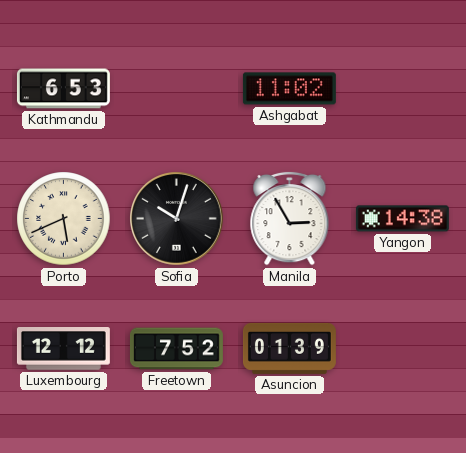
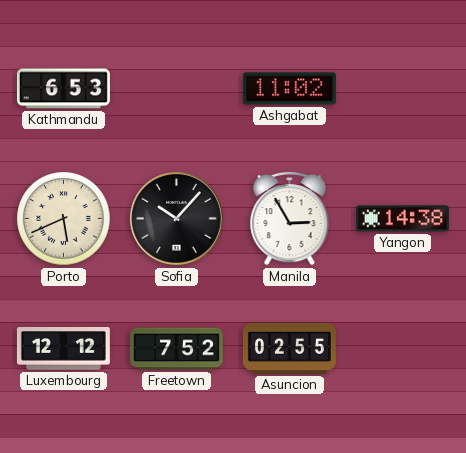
Sofia: 10:03 -> 10:07
Asuncion: 01:39 -> 02:55
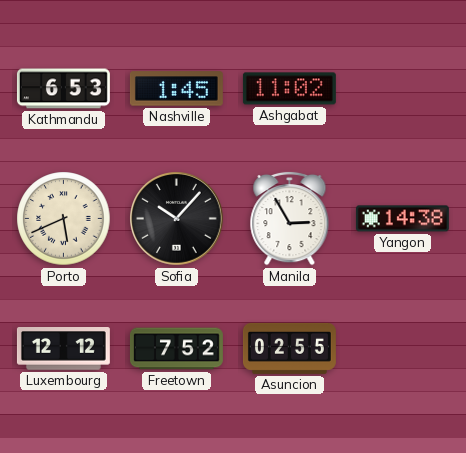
Nashville: none -> 1:45
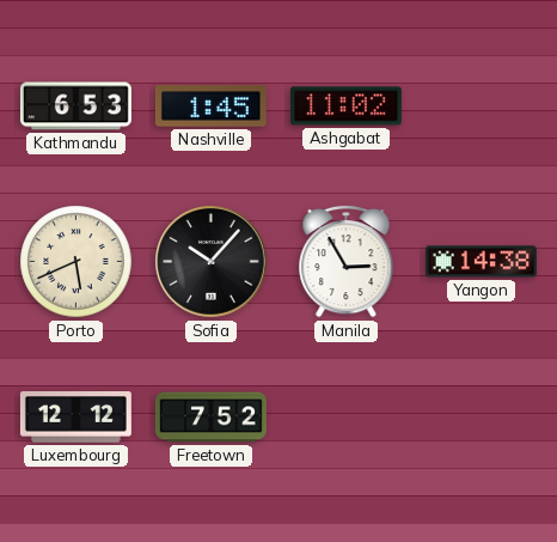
Asuncion: 02:55 -> none
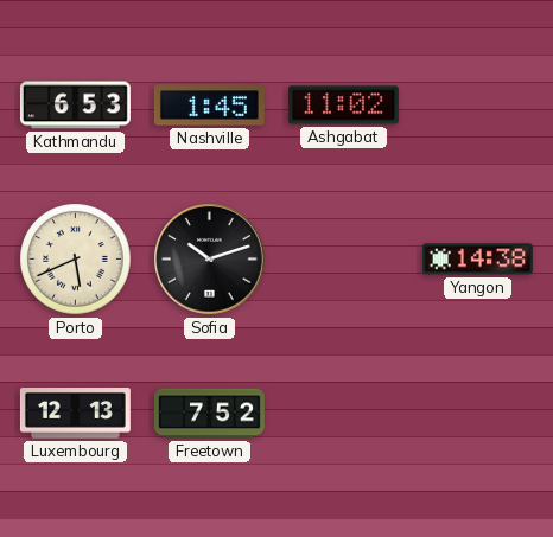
Sofia: 10:07 -> 10:12
Manila: 2:55 -> none
Luxembourg: 12:12 -> 12:13
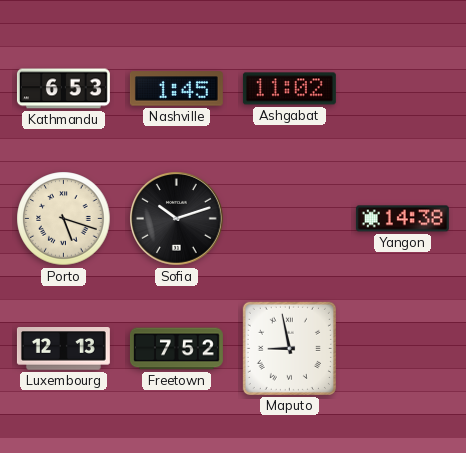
Porto: 5:41 -> 5:18
Maputo: none -> 8:58
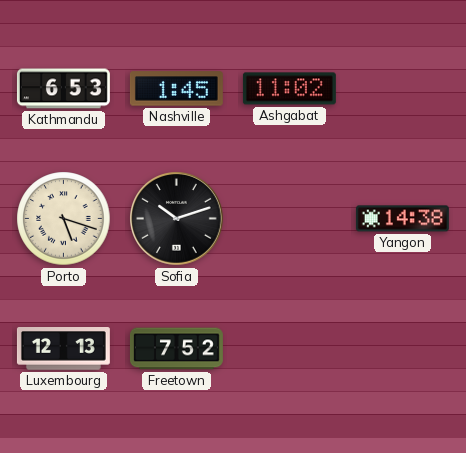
Maputo: 8:58 -> none
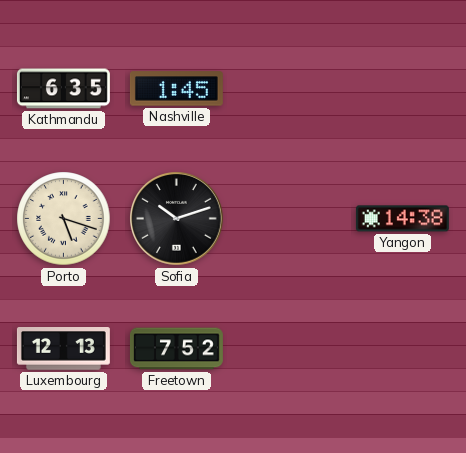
Kathmandu: 6:53 -> 6:35
Ashgabat: 11:02 -> none
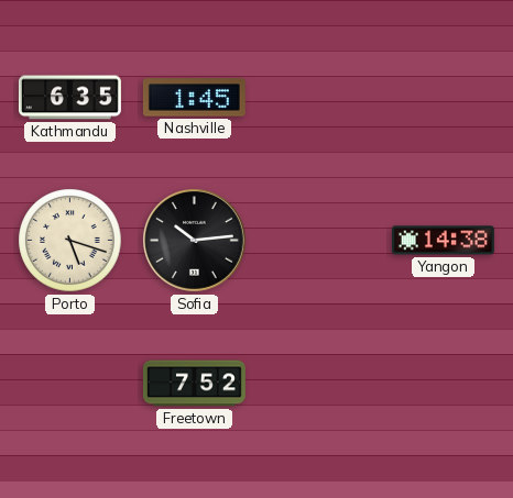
Sofia: 10:12 -> 10:14
Luxembourg: 12:13 -> none
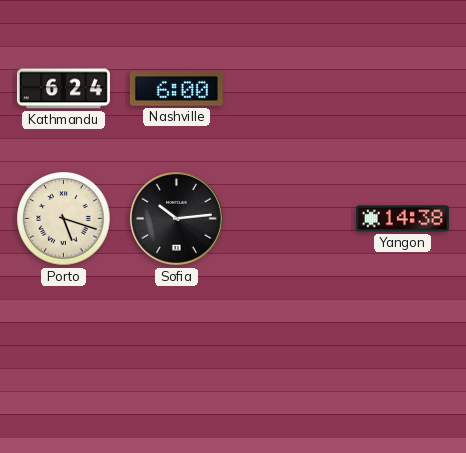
Kathmandu: 6:35 -> 6:24
Nashville: 1:45 -> 6:00
Freetown: 7:52 -> none
